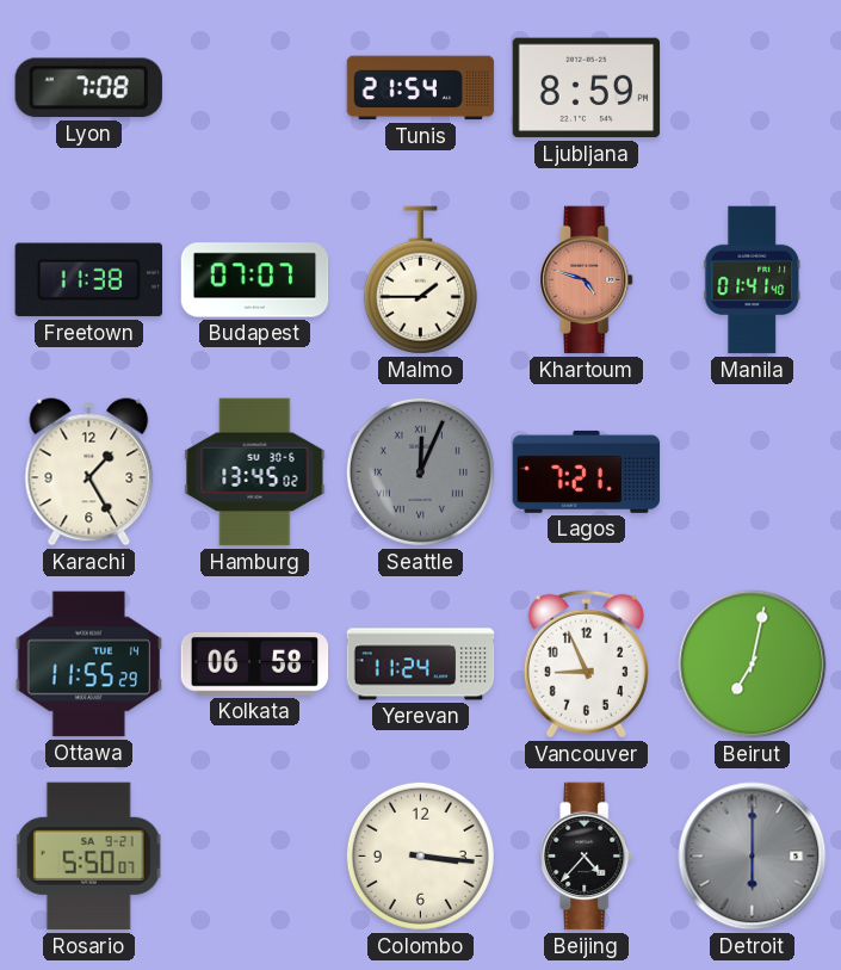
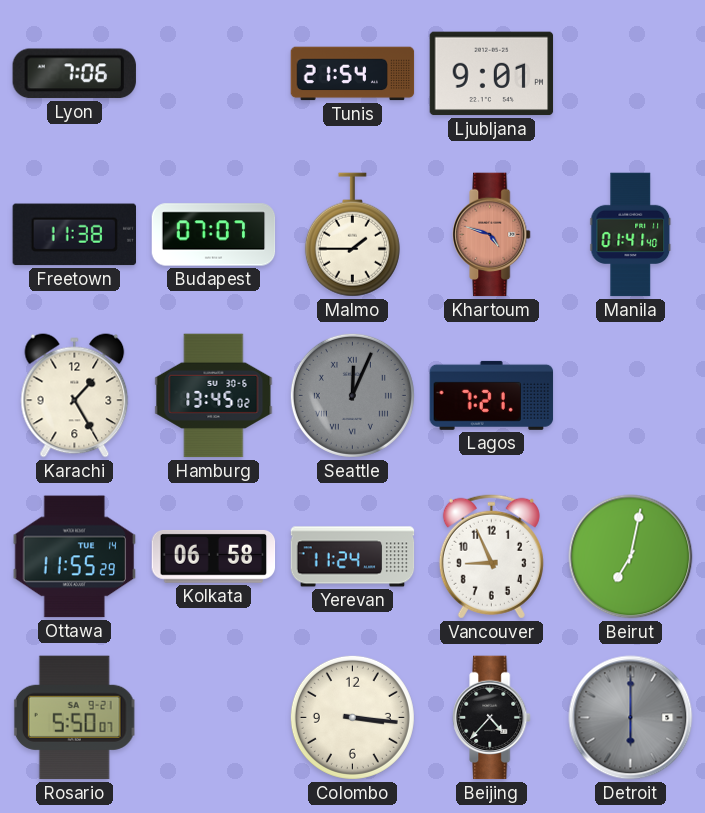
Lyon: 7:08 -> 7:06
Ljubljana: 8:59 -> 9:01
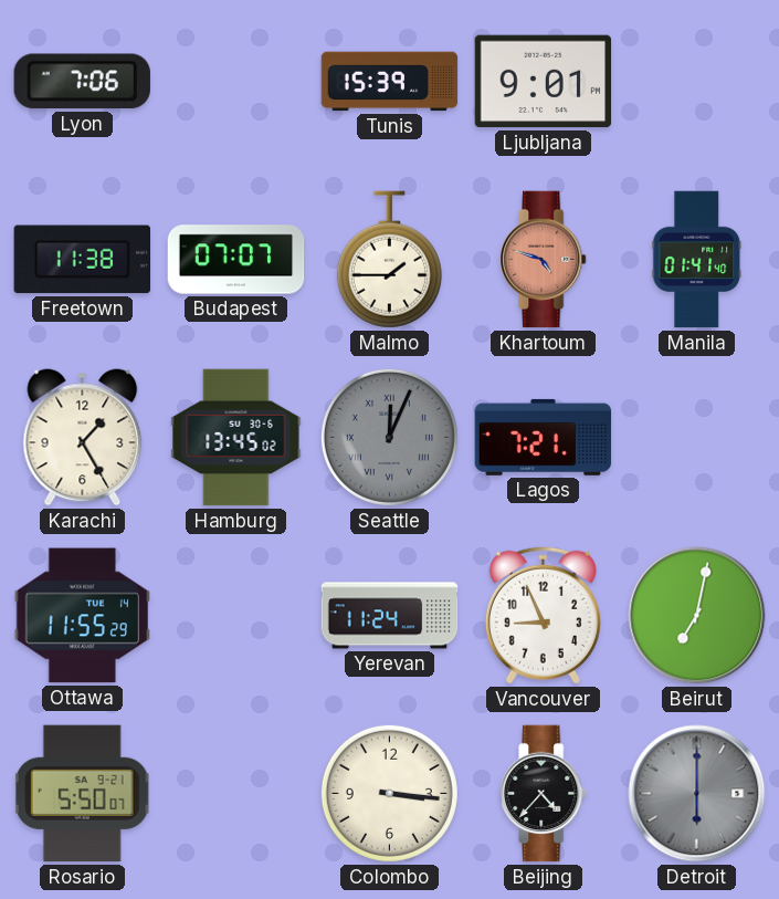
Tunis: 21:54 -> 15:39
Kolkata: 06:58 -> none
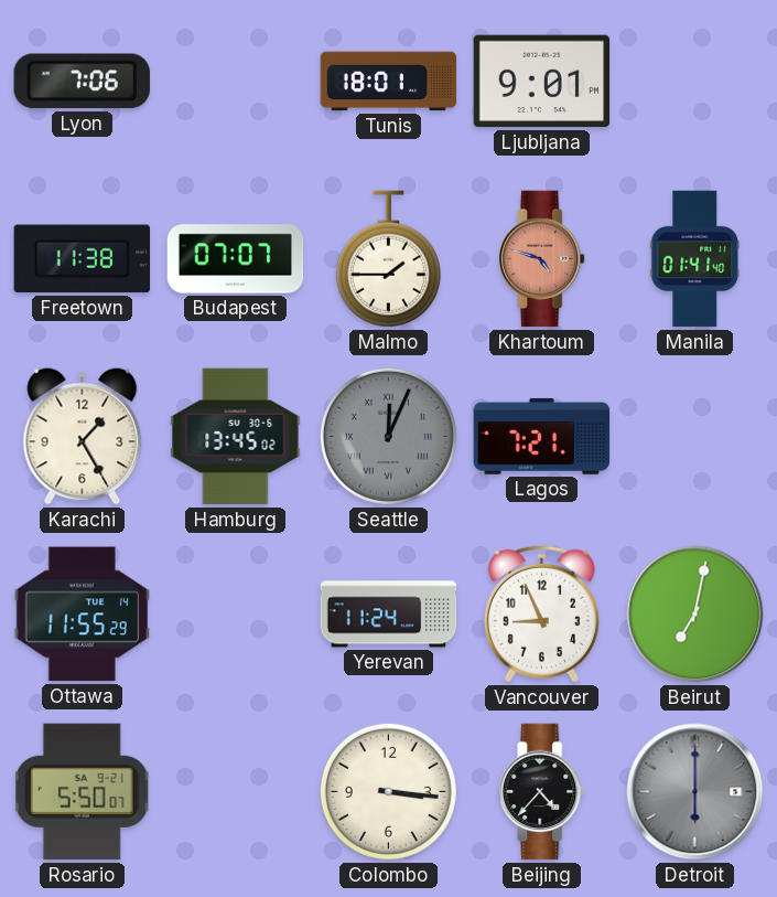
Tunis: 15:39 -> 18:01
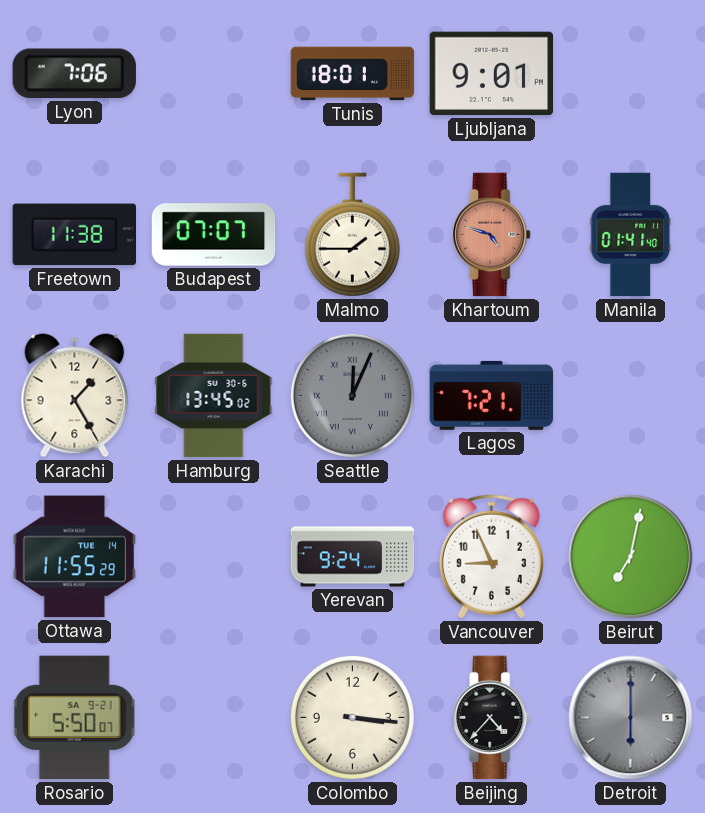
Yerevan: 11:24 -> 9:24
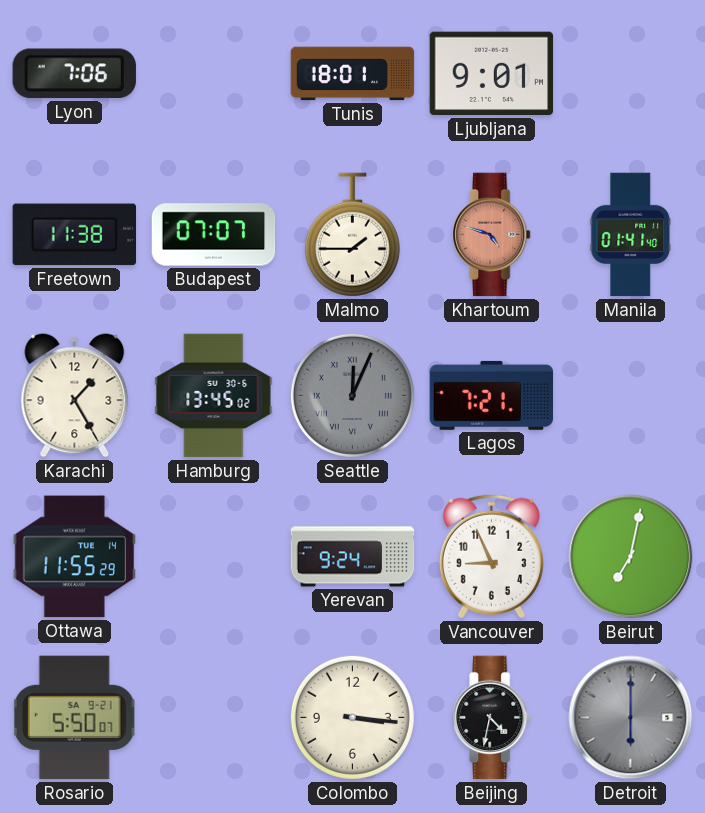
Beijing: 4:37 -> 4:32
